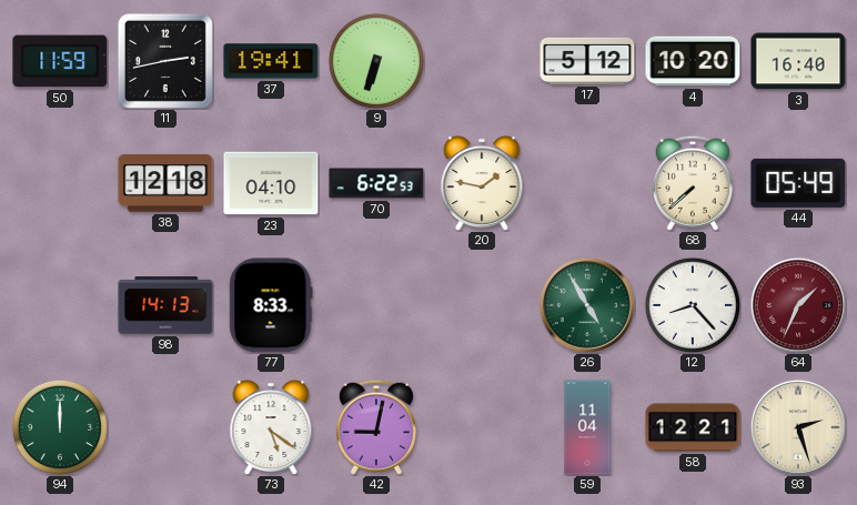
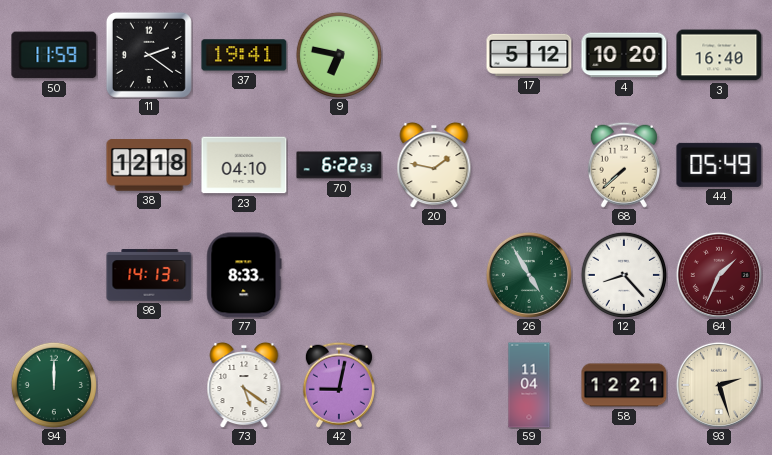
11: 2:43 -> 2:21
9: 6:33 -> 6:47
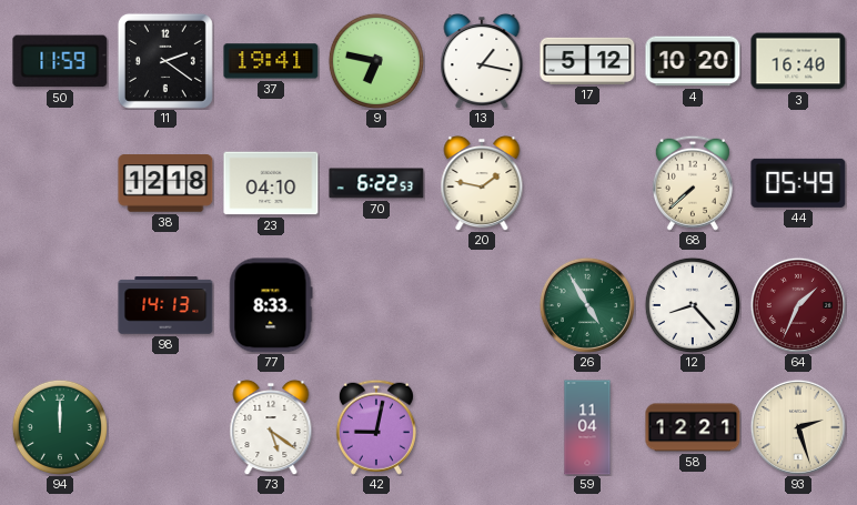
13: none -> 1:17
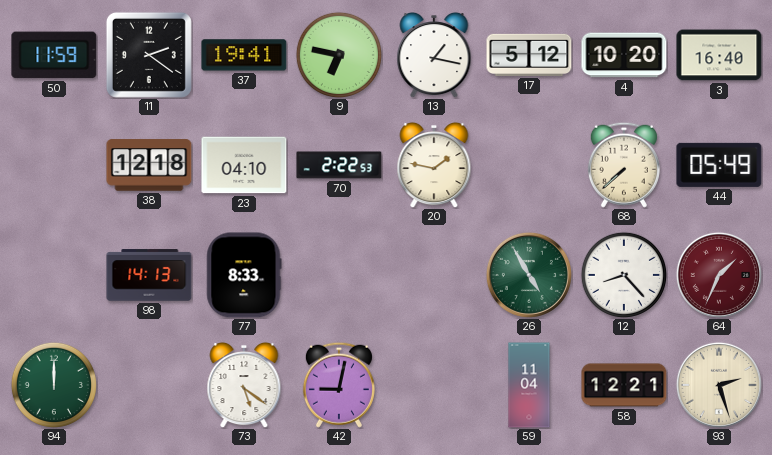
70: 6:22 -> 2:22
